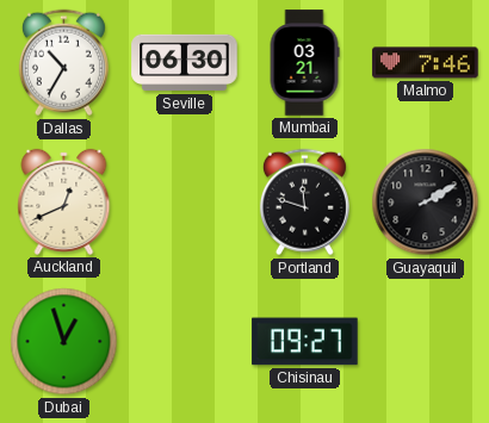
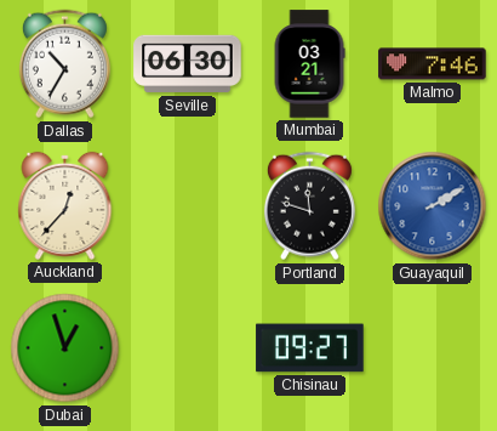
Auckland: 12:41 -> 12:37
Guayaquil dial: black -> blue
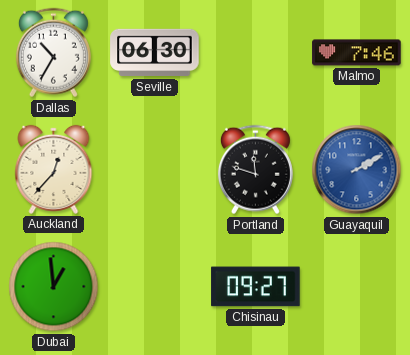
Mumbai: 03:21 -> none
Dubai: 12:57 -> 12:59
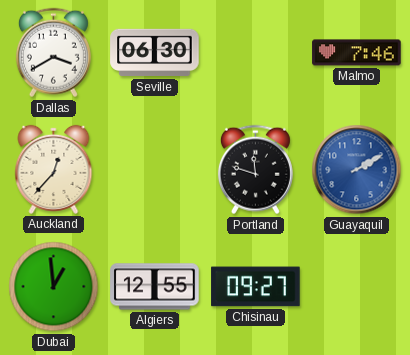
Dallas: 10:35 -> 3:40
Algiers: none -> 12:55
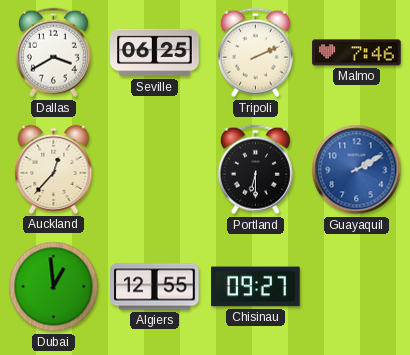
Seville: 06:30 -> 06:25
Tripoli: none -> 2:11
Portland: 11:48 -> 6:30
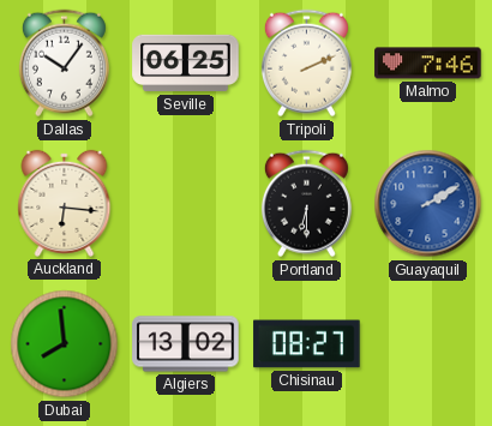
Dallas: 3:40 -> 10:06
Auckland: 12:37 -> 6:16
Dubai: 12:59 -> 7:59
Algiers: 12:55 -> 13:02
Chisinau: 09:27 -> 08:27
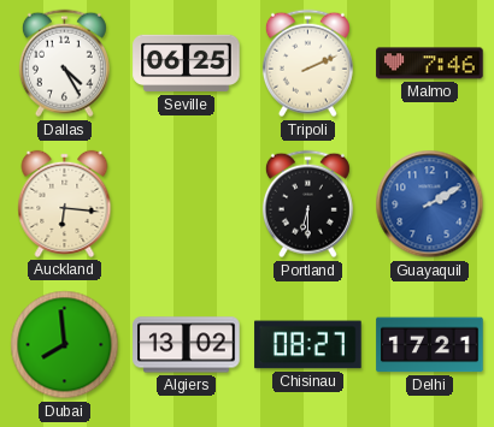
Dallas: 10:06 -> 4:25
Delhi: none -> 17:21
